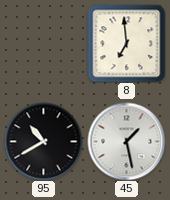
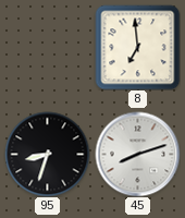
95: 10:40 -> 8:33
45: 1:28 -> 8:12
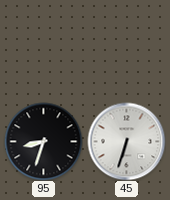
8: 6:59 -> none
45: 8:12 -> 6:33
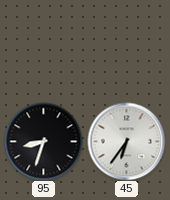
45: 6:33 -> 6:36
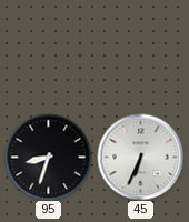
45: 6:36 -> 6:34
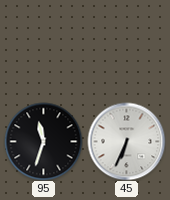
95: 8:33 -> 11:33
